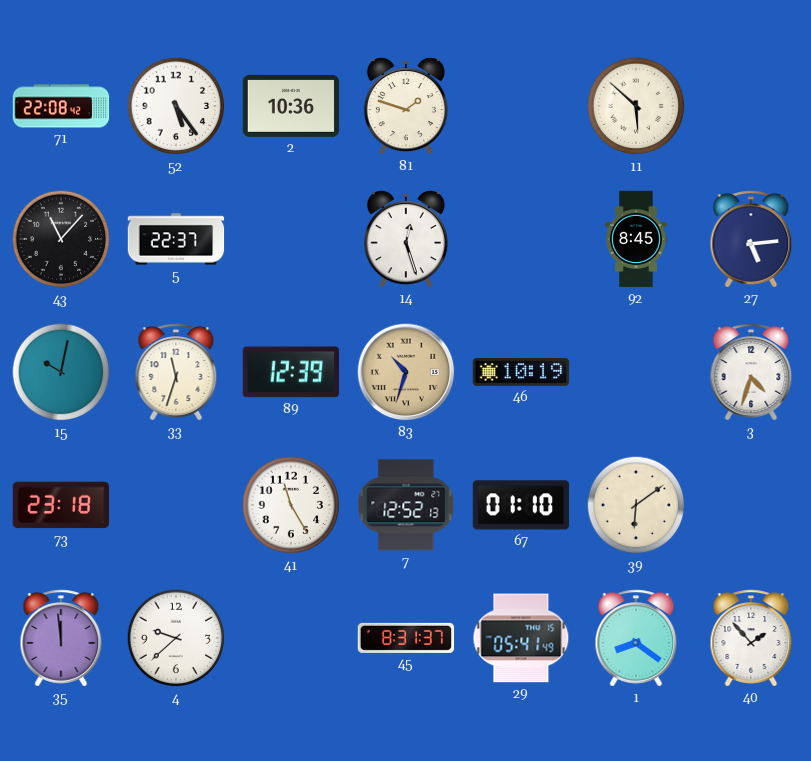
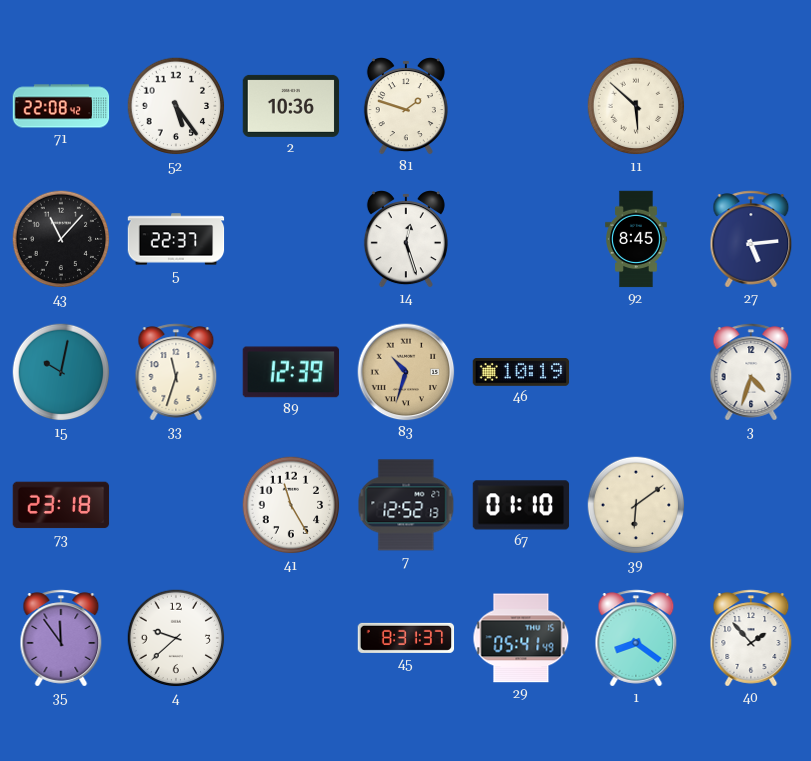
35: 11:59 -> 11:54
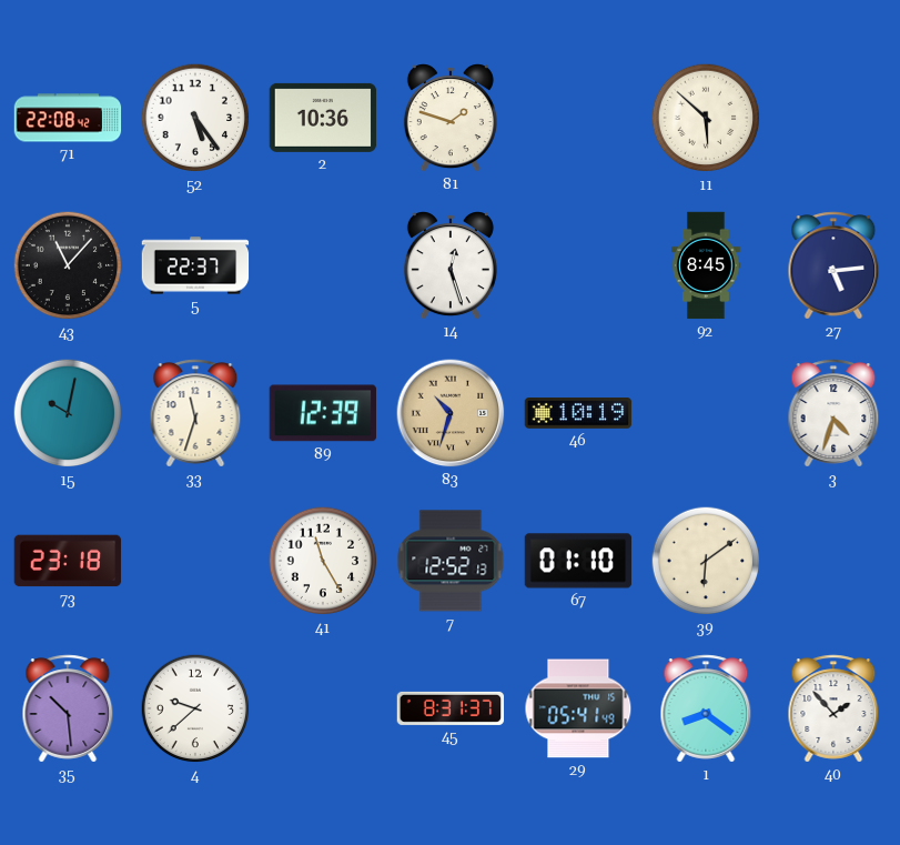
35: 11:54 -> 10:29
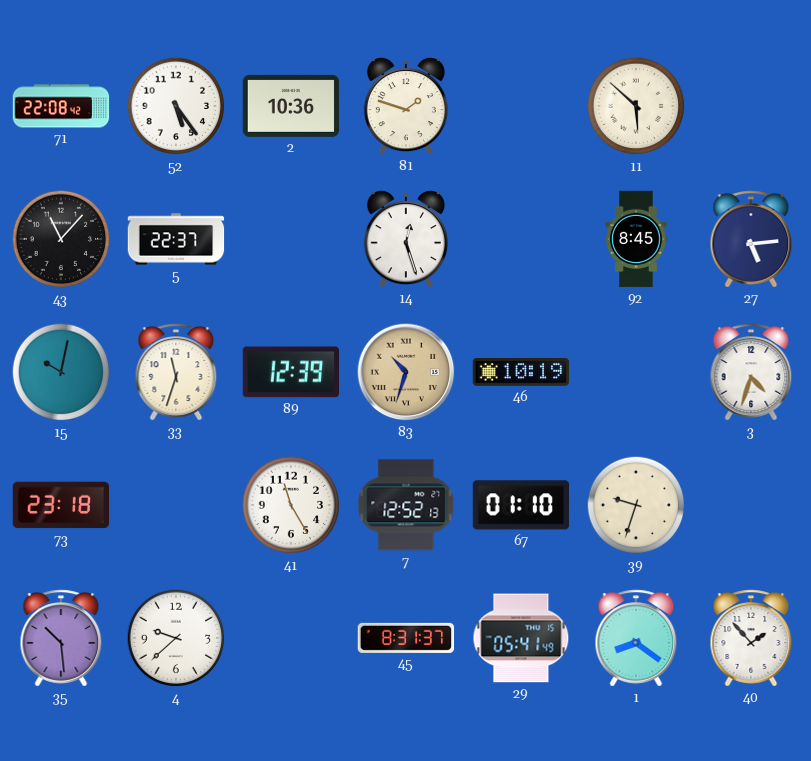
39: 6:09 -> 9:33
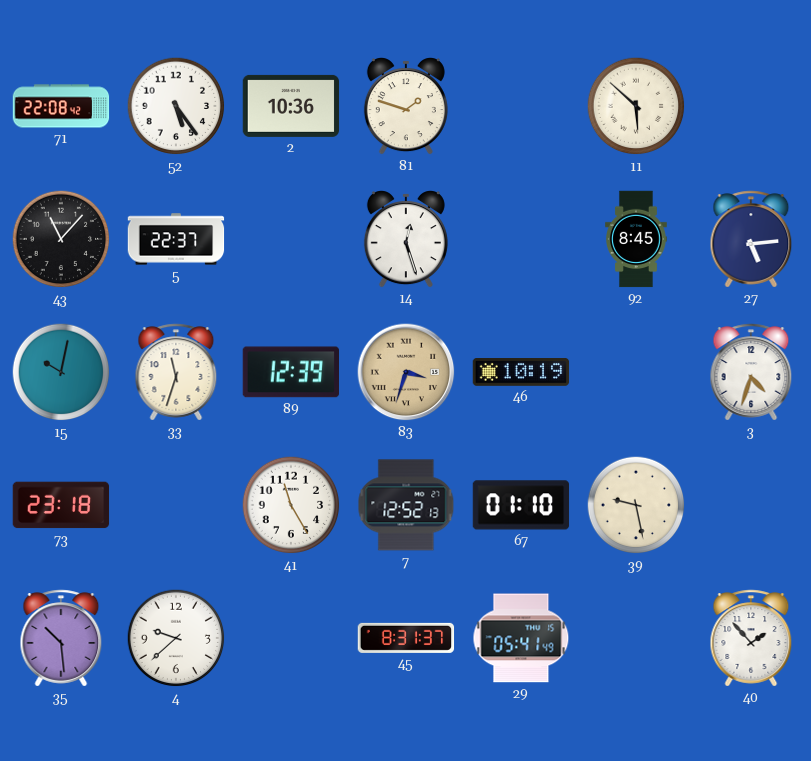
83: 10:33 -> 3:33
39: 9:33 -> 9:28
1: 8:21 -> none
